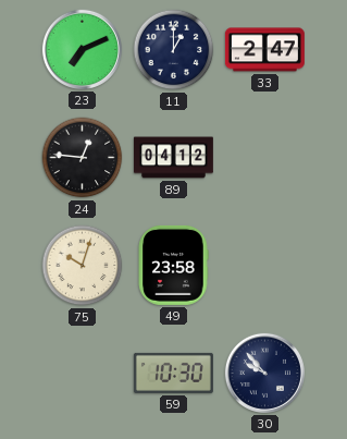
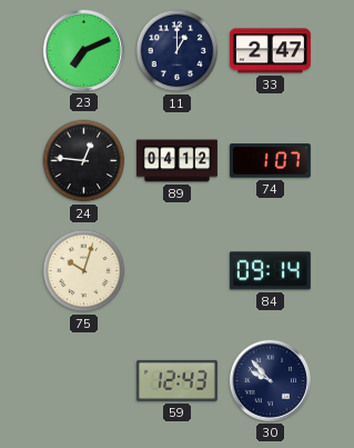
74: none -> 1:07
49: 23:58 -> none
84: none -> 09:14
59: 10:30 -> 12:43
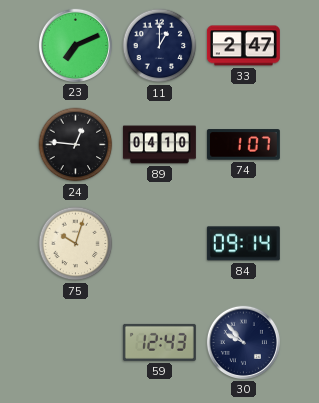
89: 04:12 -> 04:10
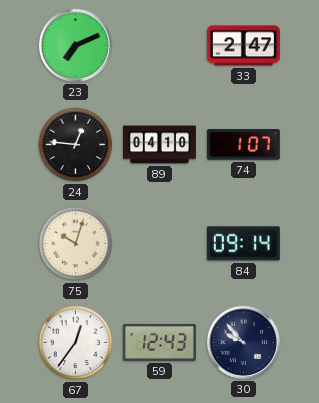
11: 1:00 -> none
67: none -> 12:36
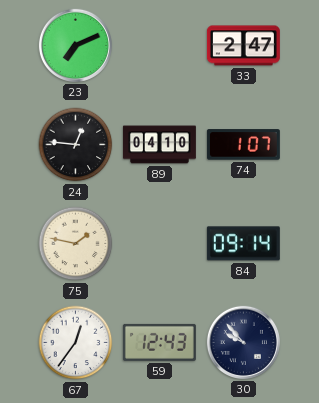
75: 10:03 -> 1:47
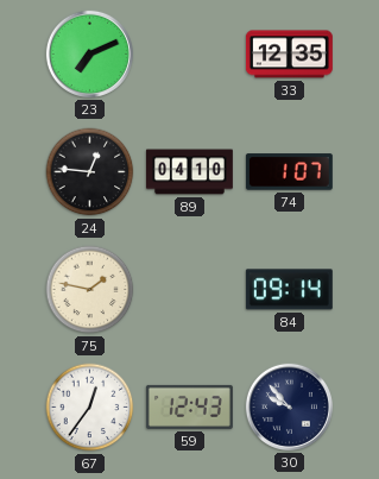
33: 2:47 -> 12:35
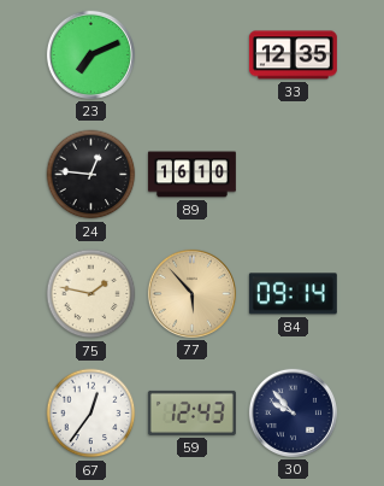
89: 04:10 -> 16:10
74: 1:07 -> none
77: none -> 5:53
